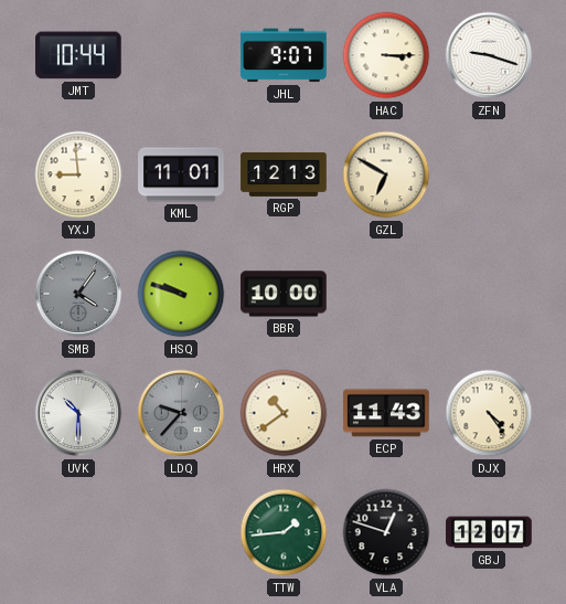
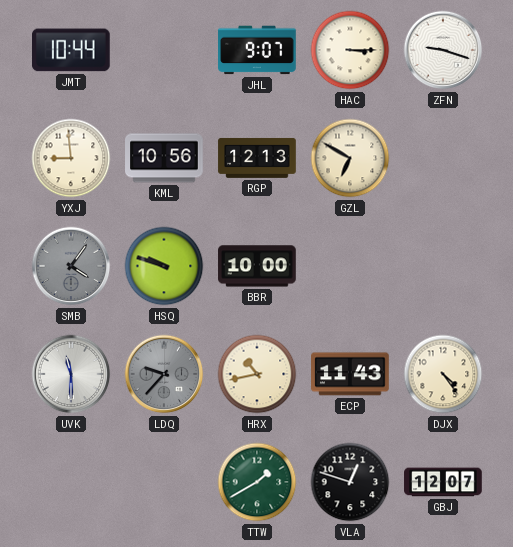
KML: 11:01 -> 10:56
UVK: 10:30 -> 11:30
HRX: 10:39 -> 10:43
TTW: 1:44 -> 1:40
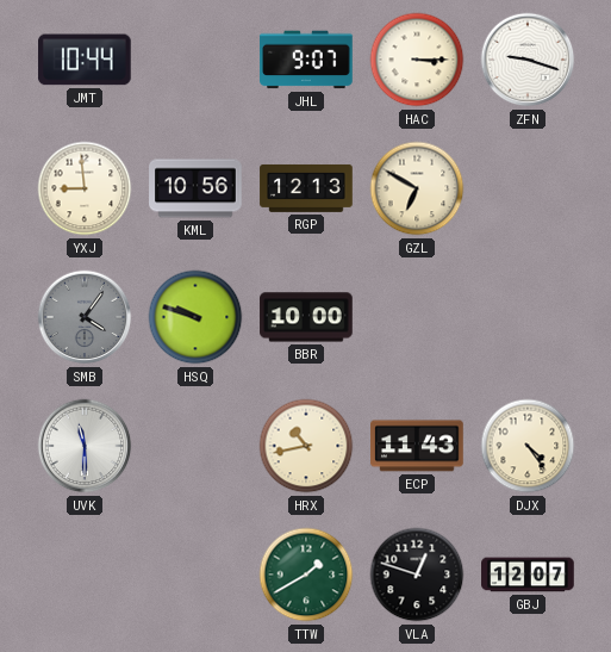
LDQ: 9:37 -> none
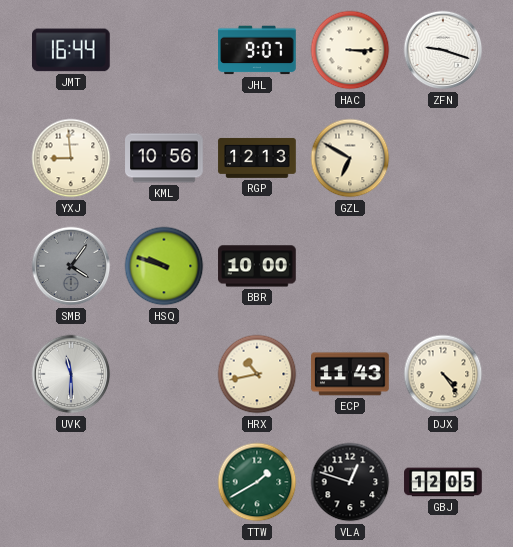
JMT: 10:44 -> 16:44
GBJ: 12:07 -> 12:05
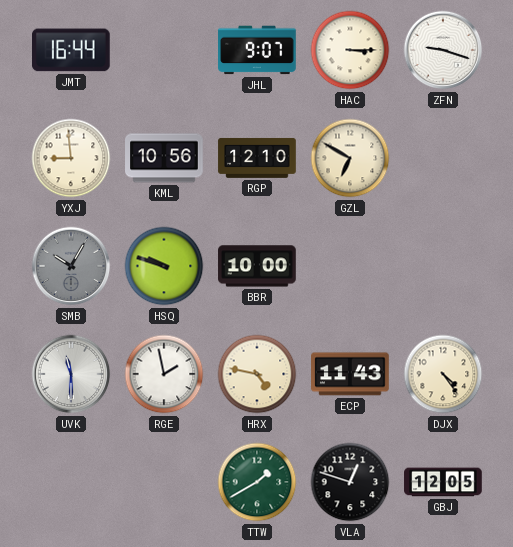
RGP: 12:13 -> 12:10
SMB: 4:06 -> 10:05
RGE: none -> 1:58
HRX: 10:43 -> 4:47
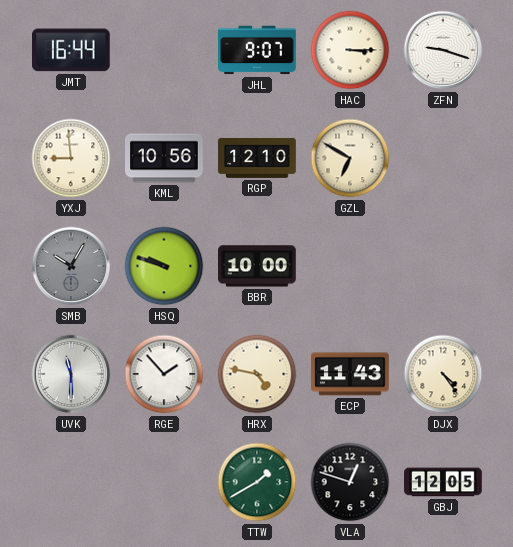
RGE: 1:58 -> 1:53
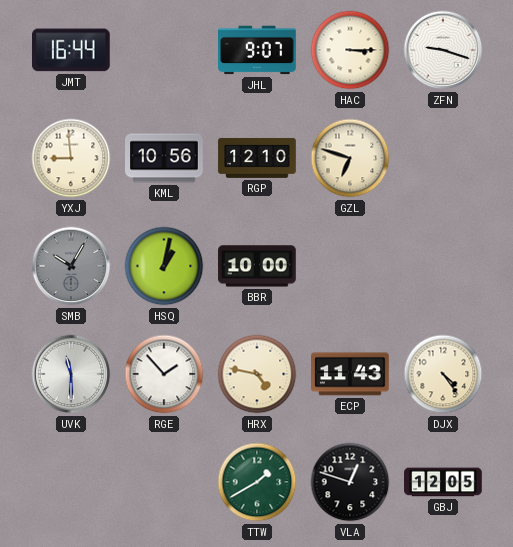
GZL: 6:50 -> 6:48
HSQ: 9:48 -> 1:02
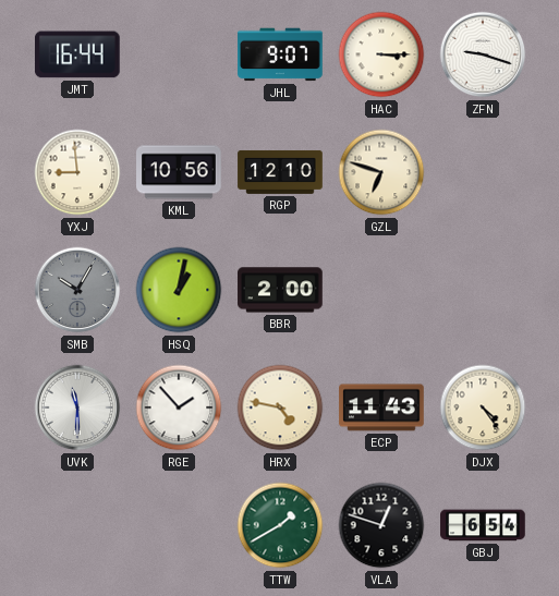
BBR: 10:00 -> 2:00
GBJ: 12:05 -> 6:54
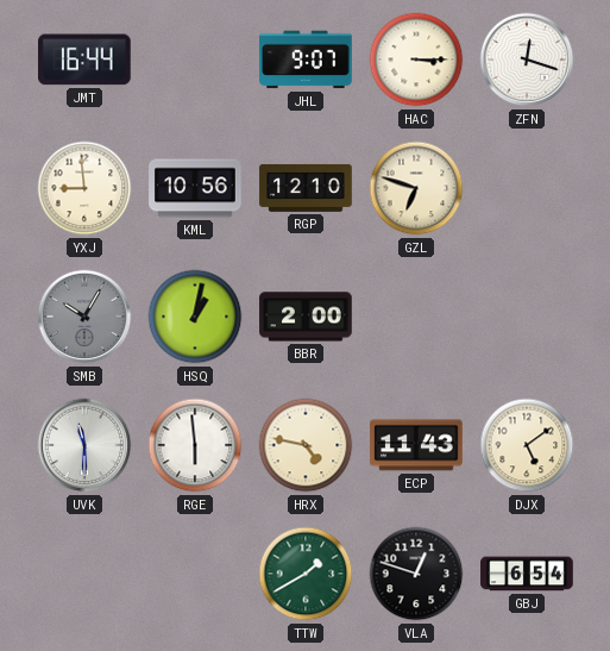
ZFN: 9:18 -> 12:18
RGE: 1:53 -> 5:59
DJX: 4:24 -> 5:09
